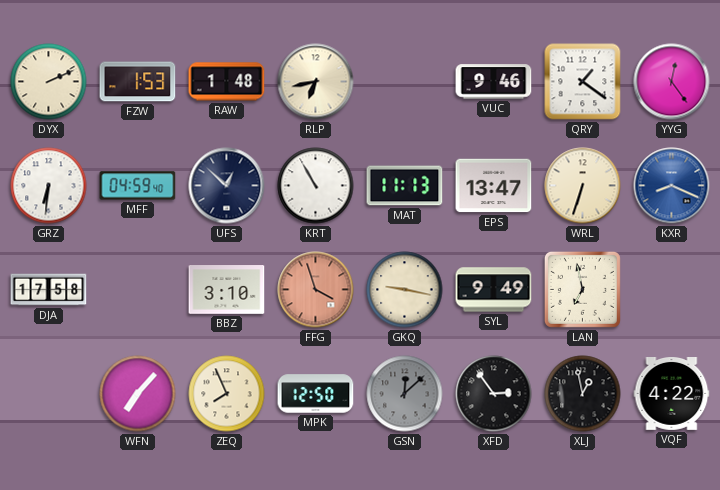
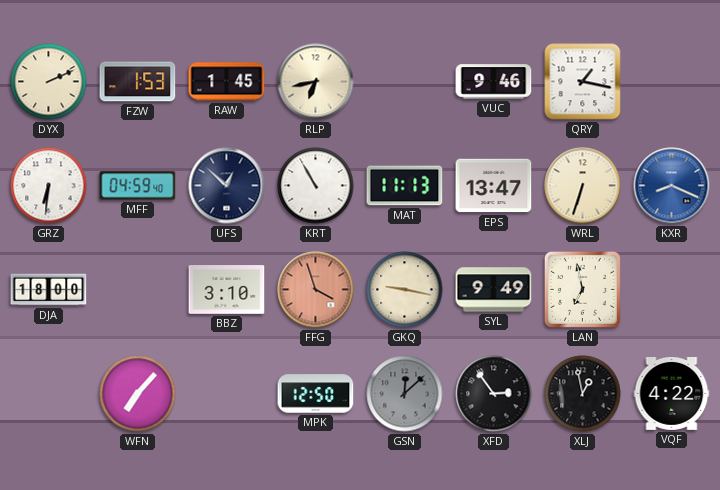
RAW: 1:48 -> 1:45
QRY: 1:21 -> 1:17
YYG: 12:24 -> none
DJA: 17:58 -> 18:00
ZEQ: 7:56 -> none
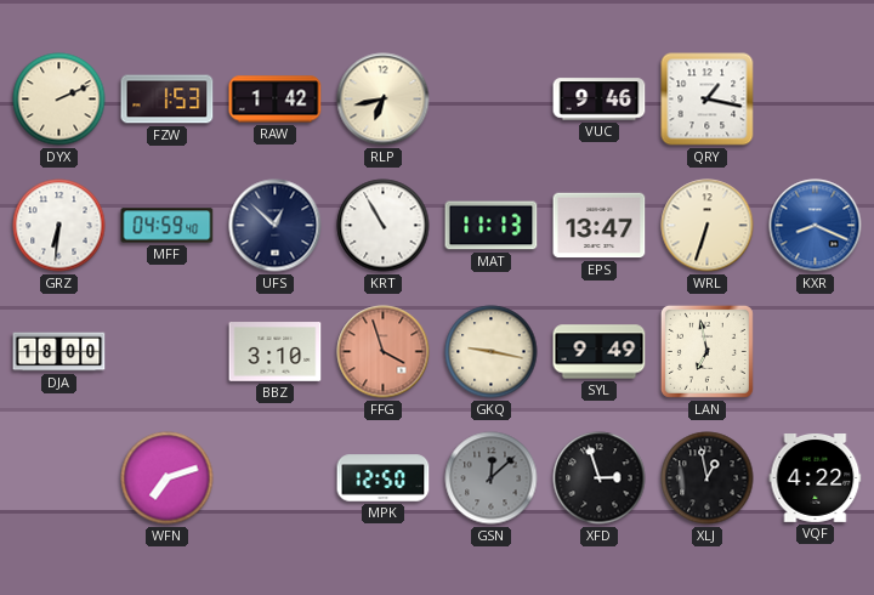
RAW: 1:45 -> 1:42
WFN: 7:07 -> 7:12
XFD: 2:54 -> 2:57
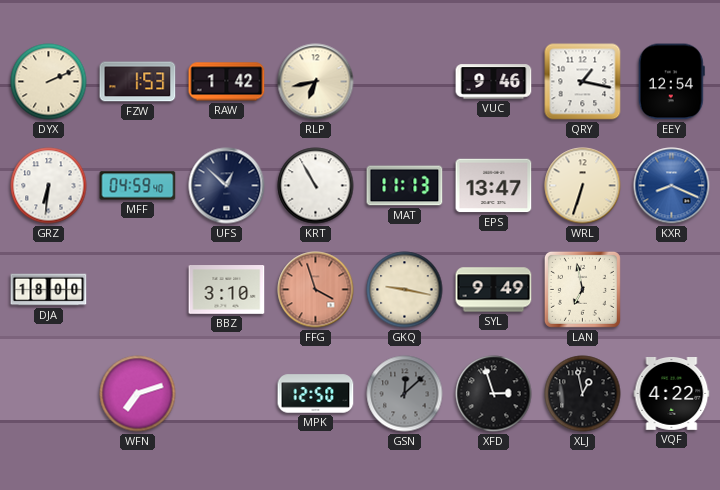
EEY: none -> 12:54
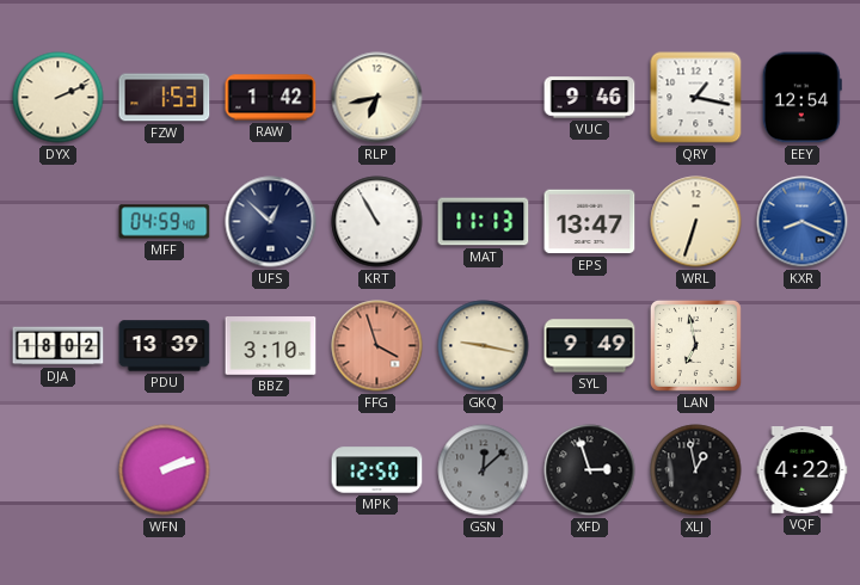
GRZ: 6:31 -> none
DJA: 18:00 -> 18:02
PDU: none -> 13:39
WFN: 7:12 -> 2:12
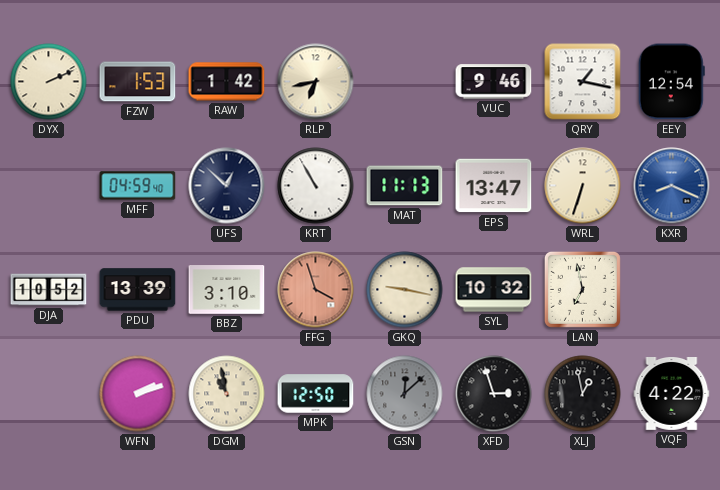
DJA: 18:02 -> 10:52
SYL: 9:49 -> 10:32
DGM: none -> 10:58
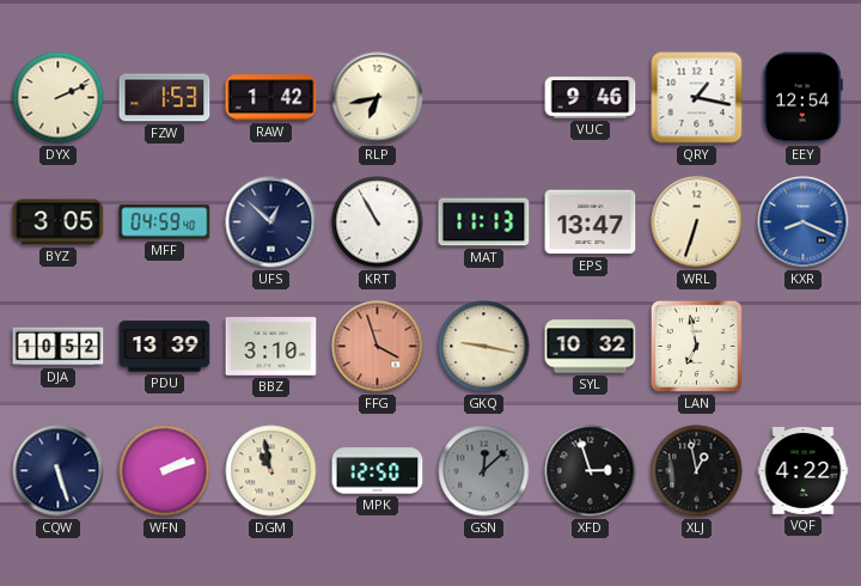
BYZ: none -> 3:05
CQW: none -> 5:27
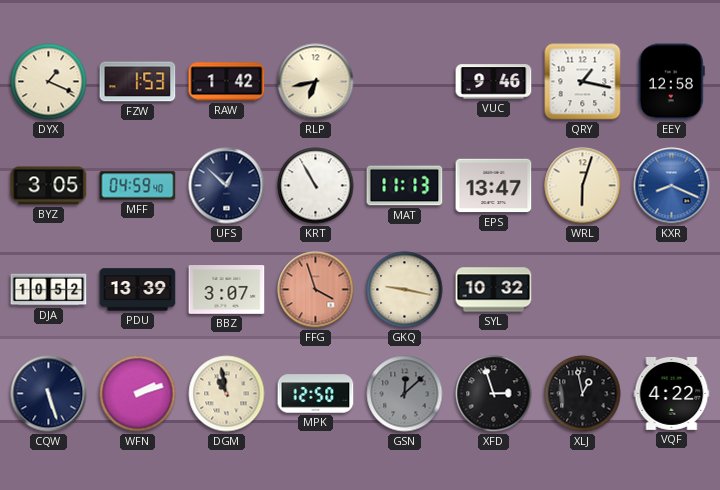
DYX: 2:11 -> 1:19
EEY: 12:54 -> 12:58
WRL: 6:33 -> 6:03
BBZ: 3:10 -> 3:07
LAN: 6:58 -> none
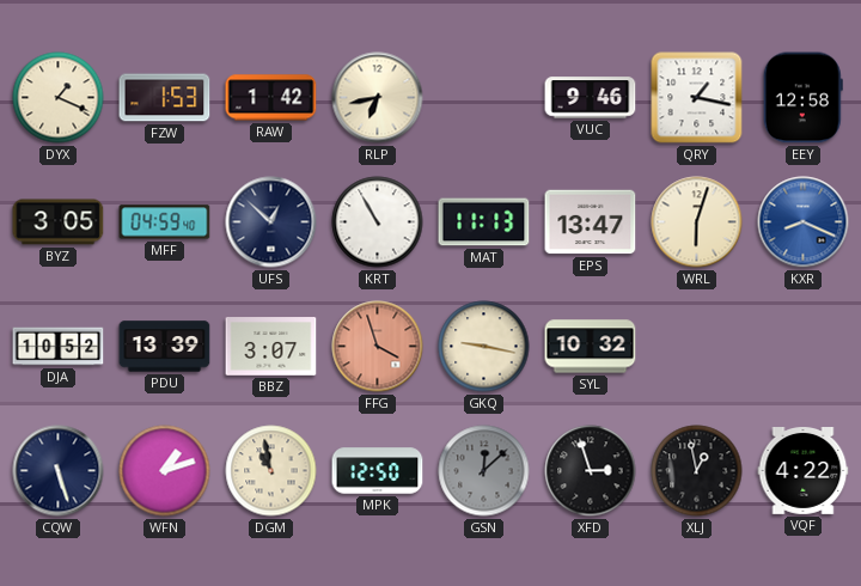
WFN: 2:12 -> 1:12
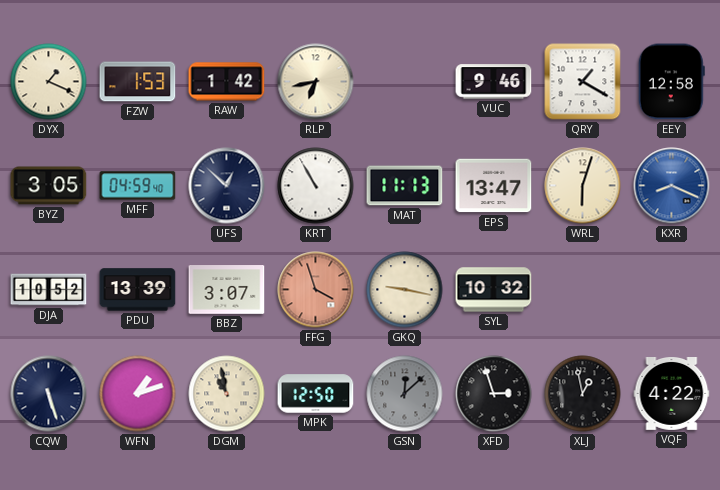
QRY: 1:17 -> 1:20
